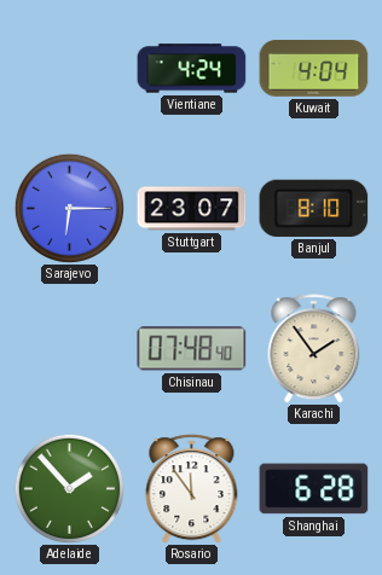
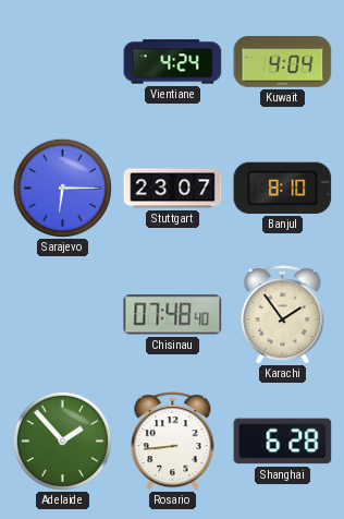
Rosario: 11:54 -> 8:44
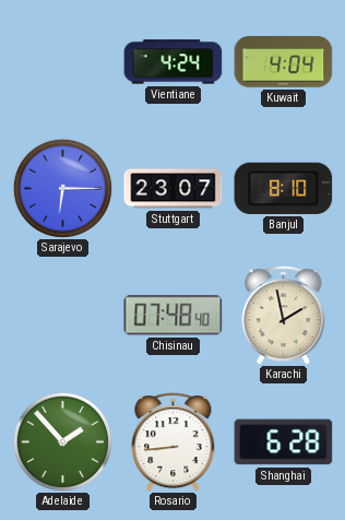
Karachi: 1:54 -> 1:58
